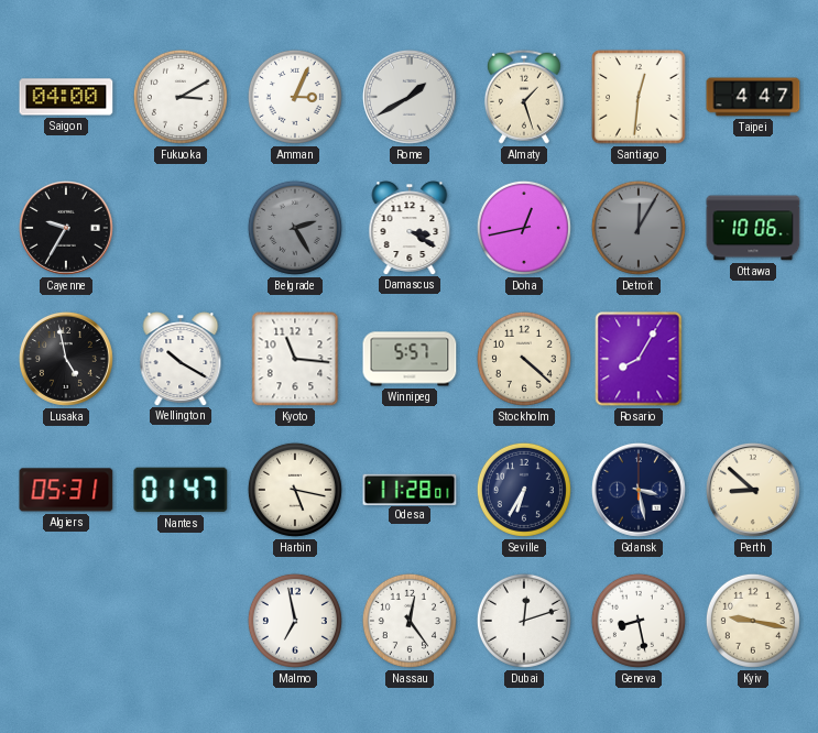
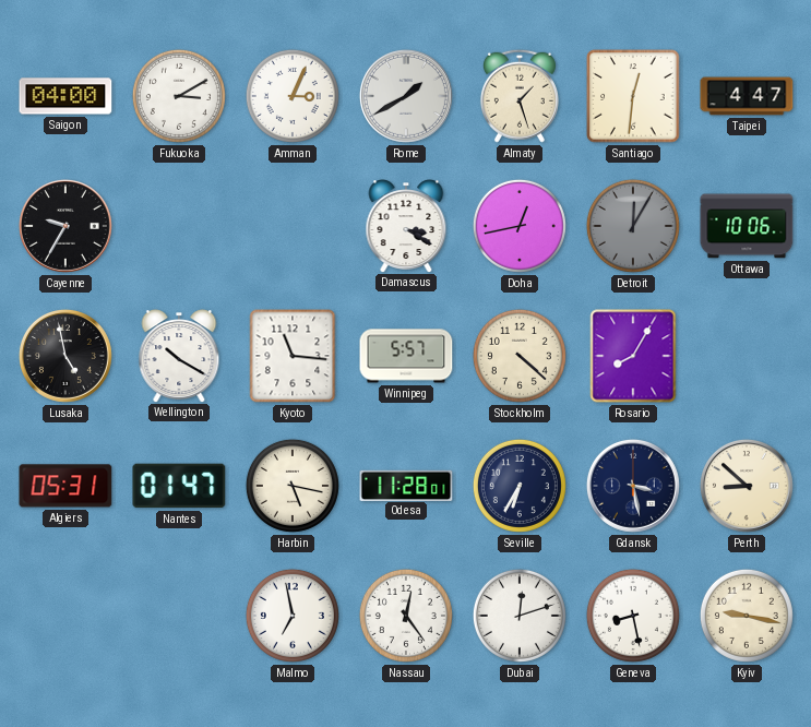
Belgrade: 2:25 -> none
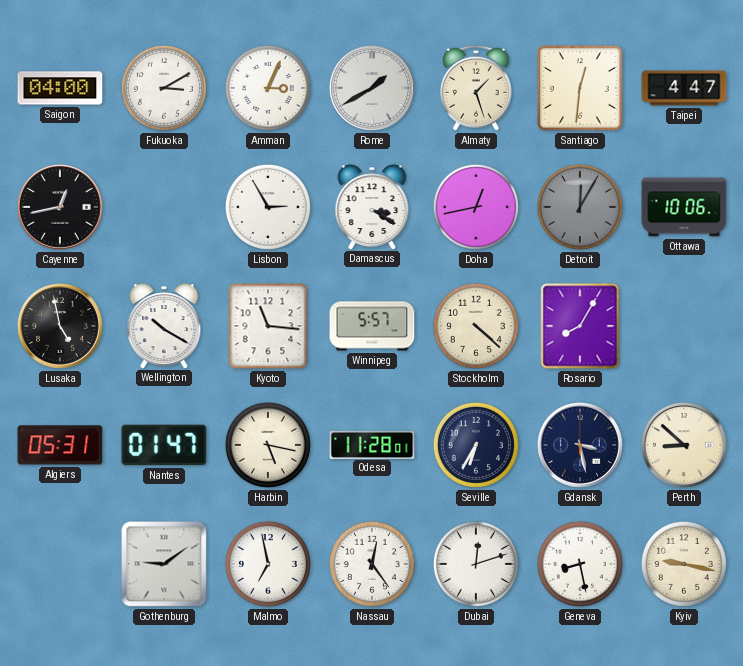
Cayenne: 9:35 -> 12:43
Lisbon: none -> 2:55
Gothenburg: none -> 9:09
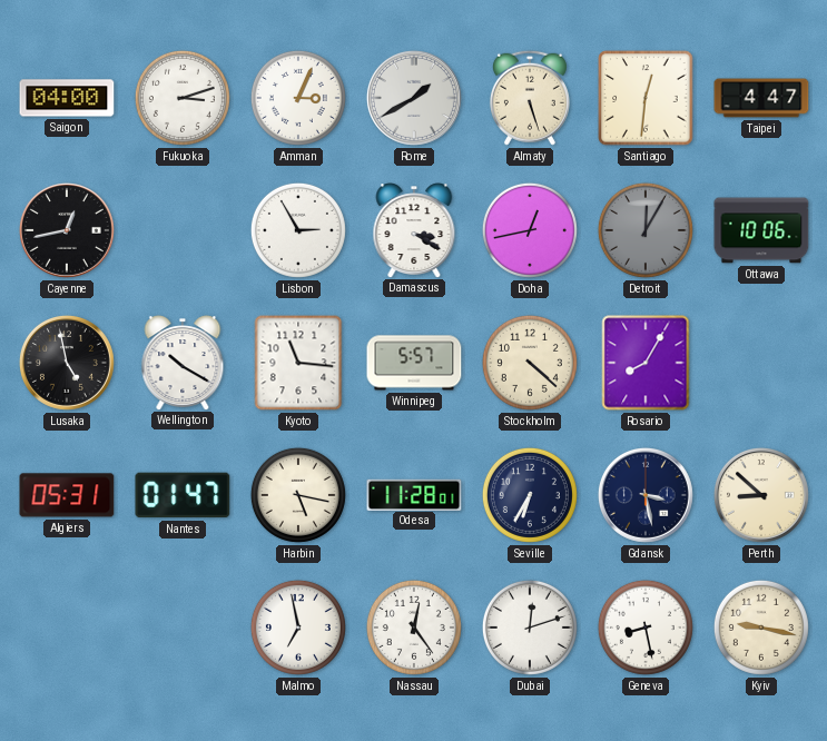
Fukuoka: 3:10 -> 3:12
Almaty: 1:27 -> 5:27
Gothenburg: 9:09 -> none
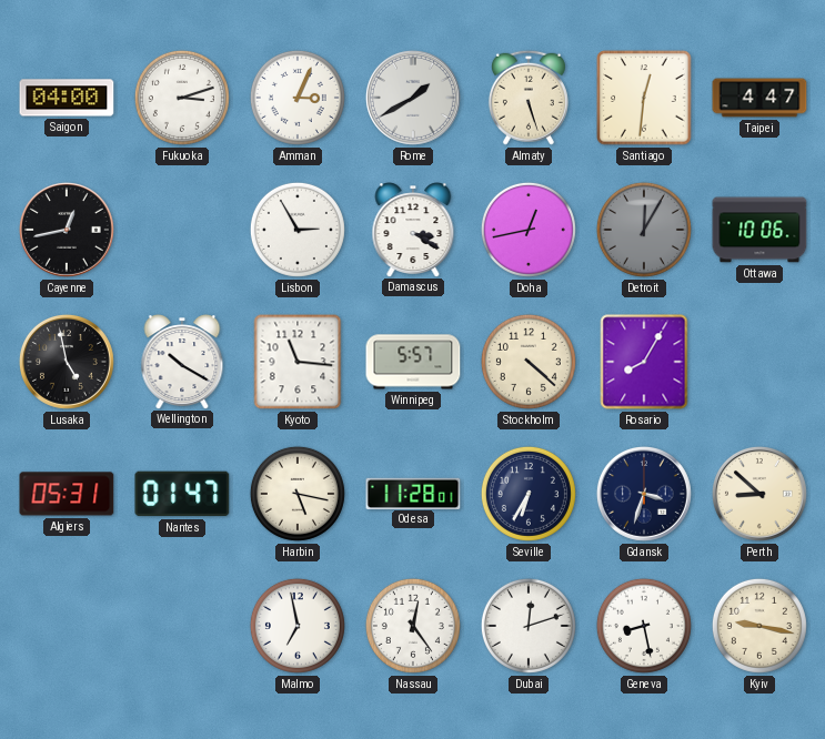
Gdansk: 3:28 -> 3:33
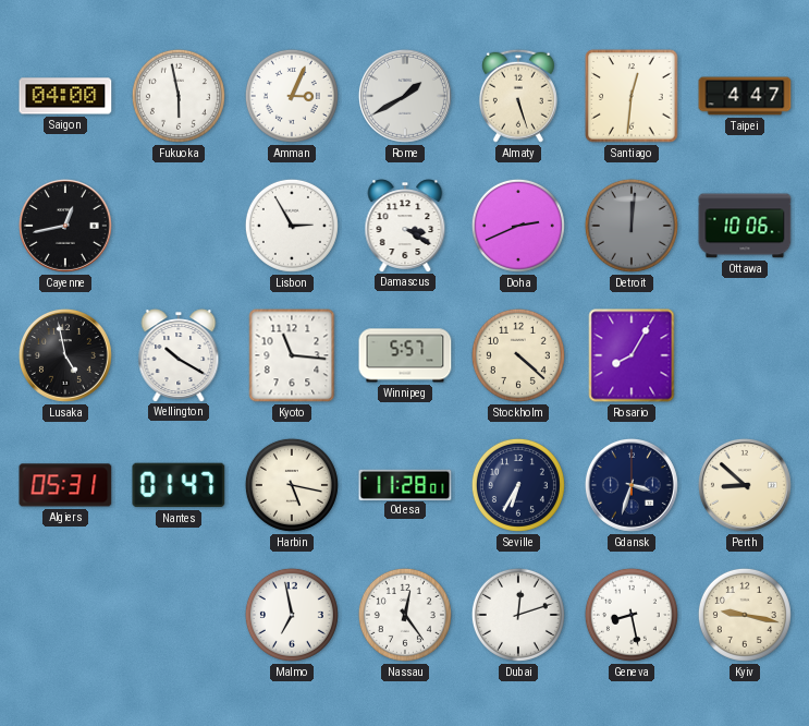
Fukuoka: 3:12 -> 5:58
Doha: 12:43 -> 2:41
Detroit: 12:05 -> 12:01
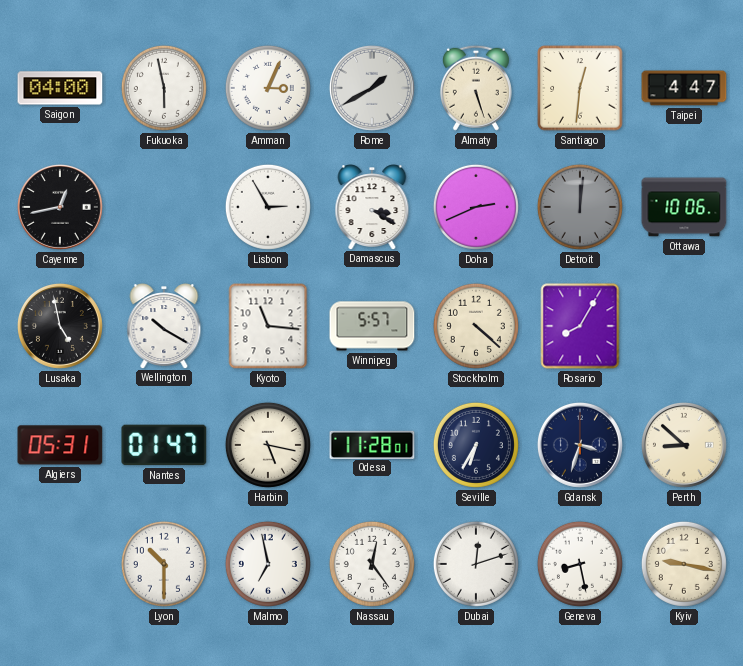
Lyon: none -> 10:30
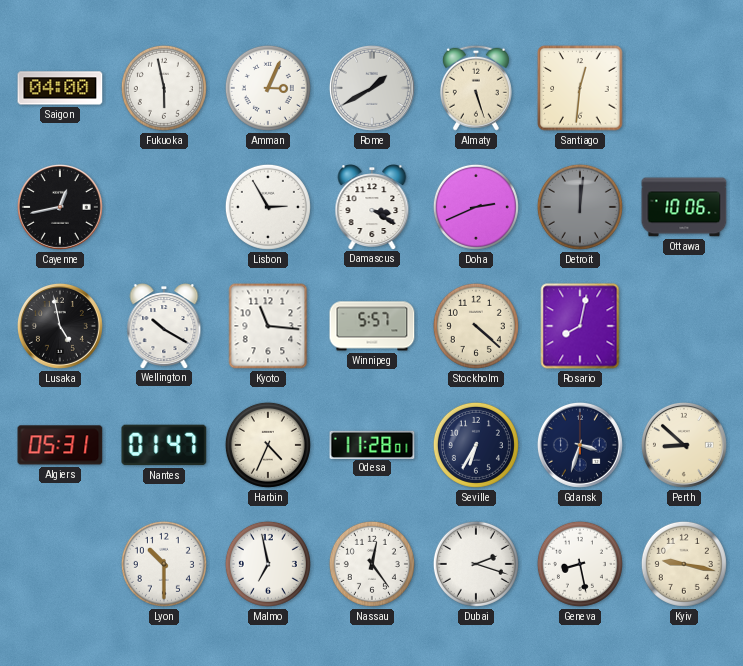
Taipei: 4:47 -> none
Rosario: 8:05 -> 8:02
Harbin: 5:17 -> 4:34
Dubai: 12:12 -> 2:18
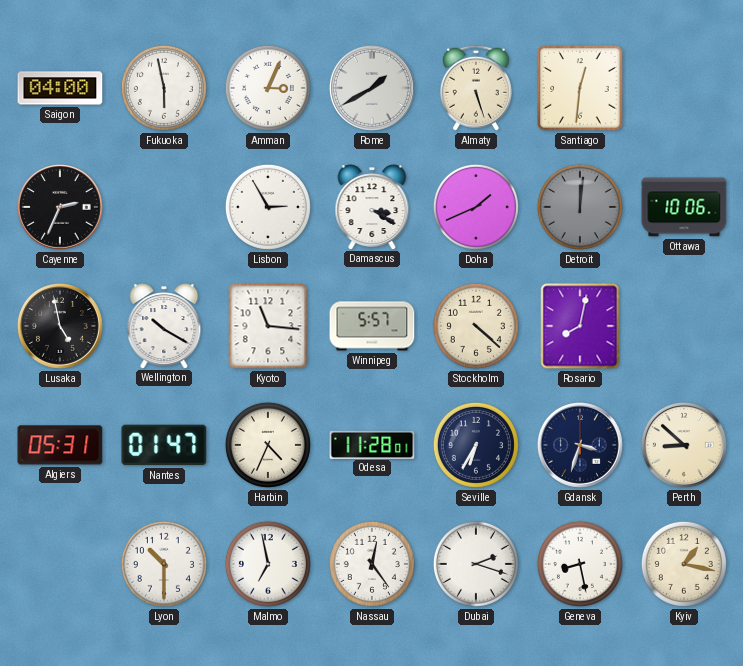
Cayenne: 12:43 -> 2:34
Doha: 2:41 -> 1:41
Kyiv: 9:17 -> 1:17
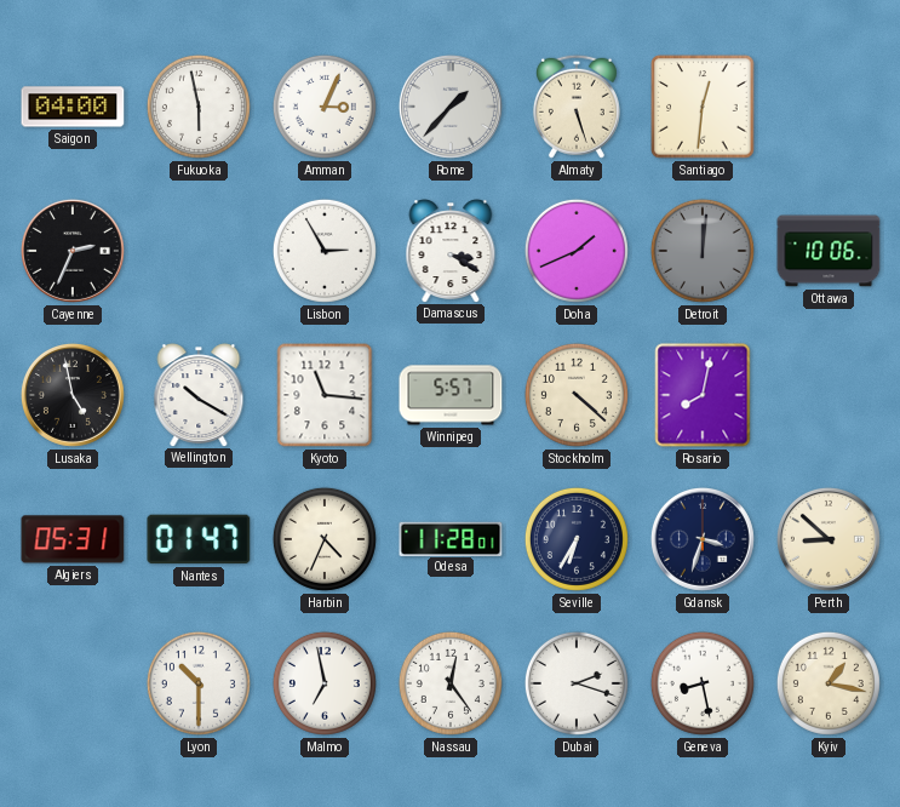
Rome: 1:40 -> 1:37
